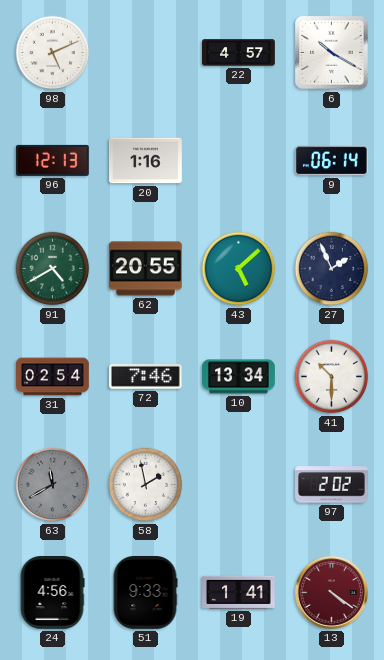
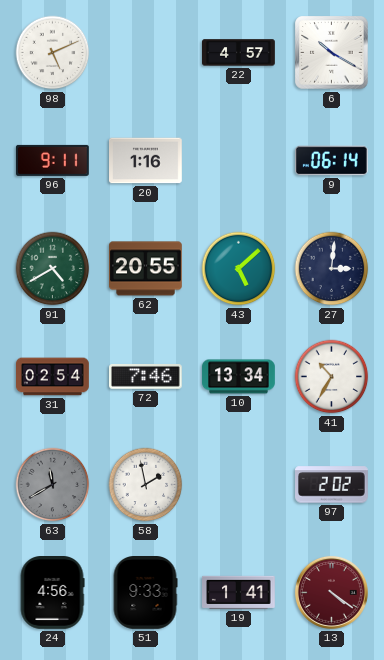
96: 12:13 -> 9:11
27: 1:56 -> 3:01
41: 10:30 -> 10:35
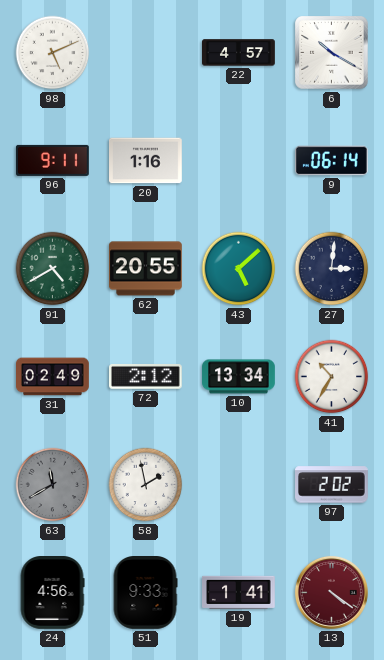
31: 02:54 -> 02:49
72: 7:46 -> 2:12
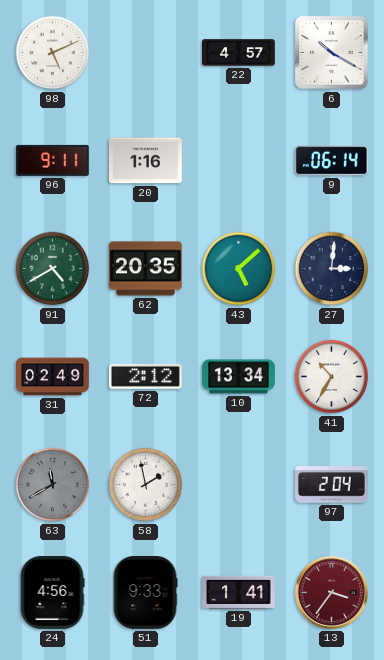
62: 20:55 -> 20:35
97: 2:02 -> 2:04
13: 4:21 -> 3:36
